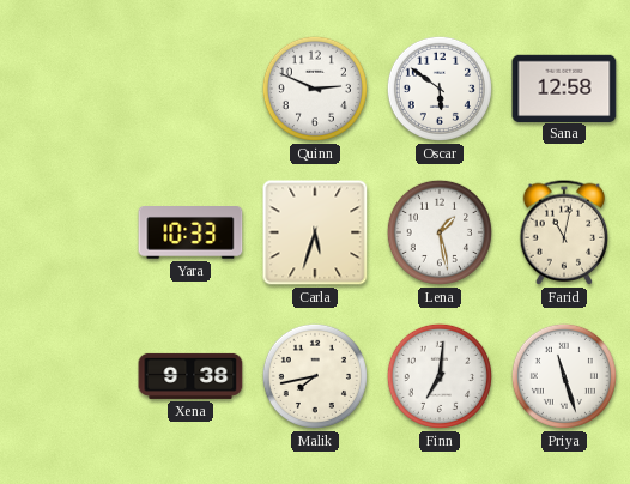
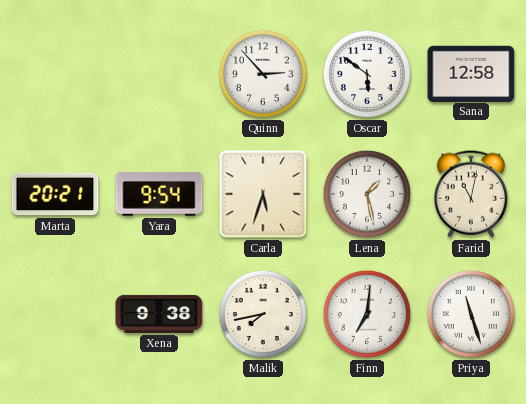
Quinn: 2:49 -> 2:53
Marta: none -> 20:21
Yara: 10:33 -> 9:54
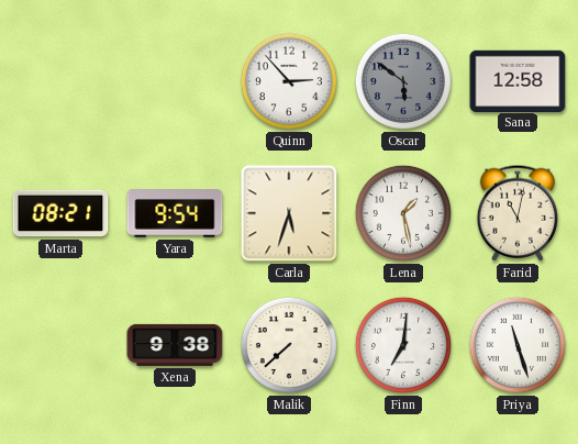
Oscar dial: white -> grey
Marta: 20:21 -> 08:21
Malik: 7:43 -> 7:38
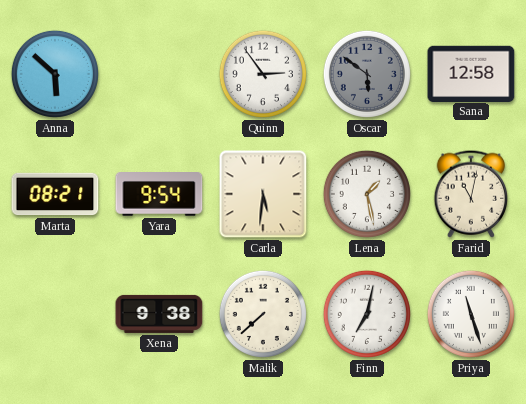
Anna: none -> 5:52
Quinn: 2:53 -> 2:54
Carla: 5:33 -> 5:31
Finn: 7:01 -> 7:02
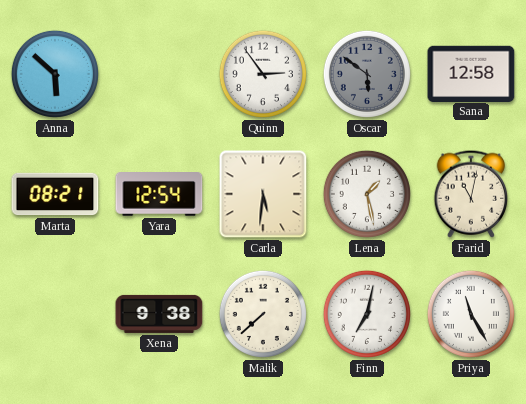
Yara: 9:54 -> 12:54
Priya: 11:27 -> 11:25
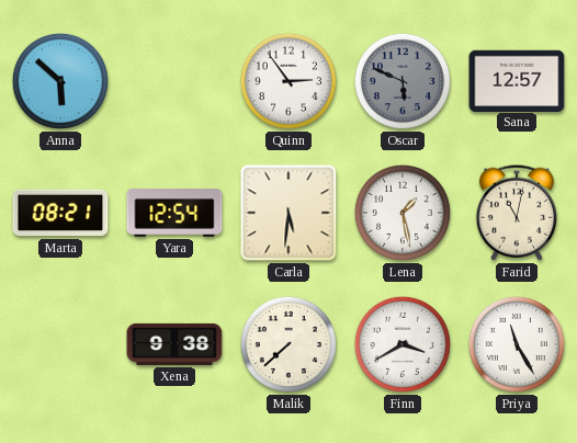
Oscar: 5:51 -> 5:49
Sana: 12:58 -> 12:57
Finn: 7:02 -> 3:40
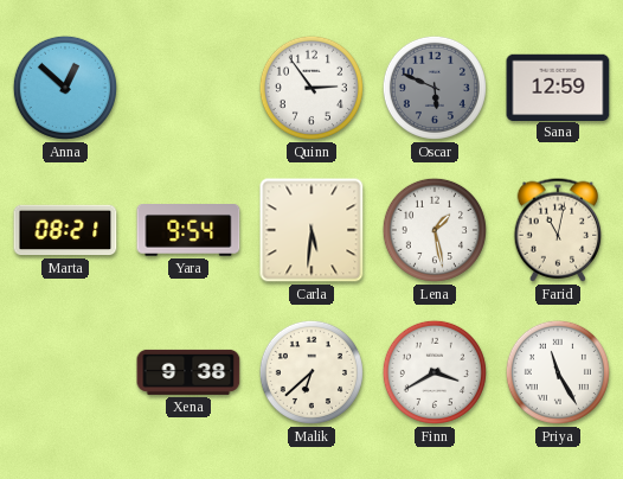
Anna: 5:52 -> 12:52
Sana: 12:57 -> 12:59
Yara: 12:54 -> 9:54
Malik: 7:38 -> 6:38
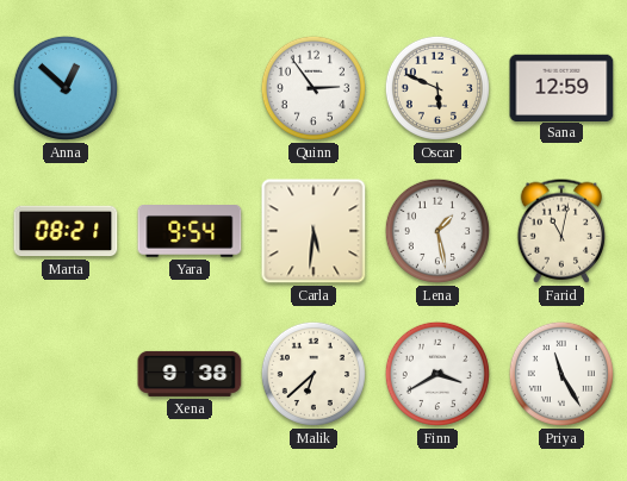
Oscar dial: grey -> cream
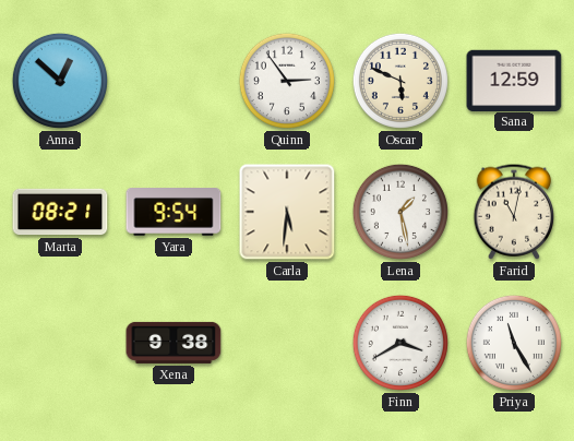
Malik: 6:38 -> none
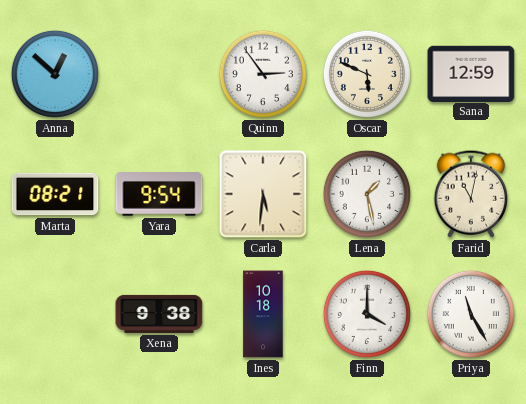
Ines: none -> 10:18
Finn: 3:40 -> 4:00
